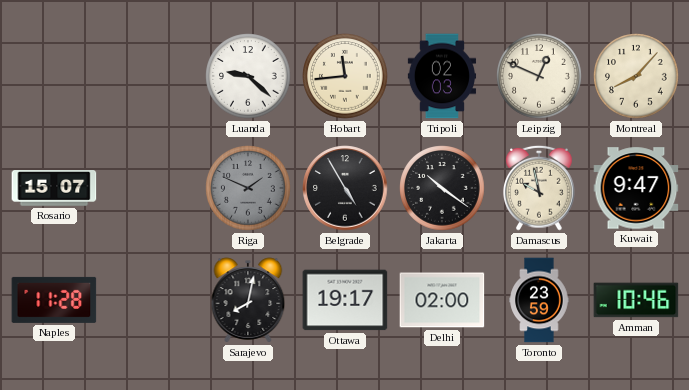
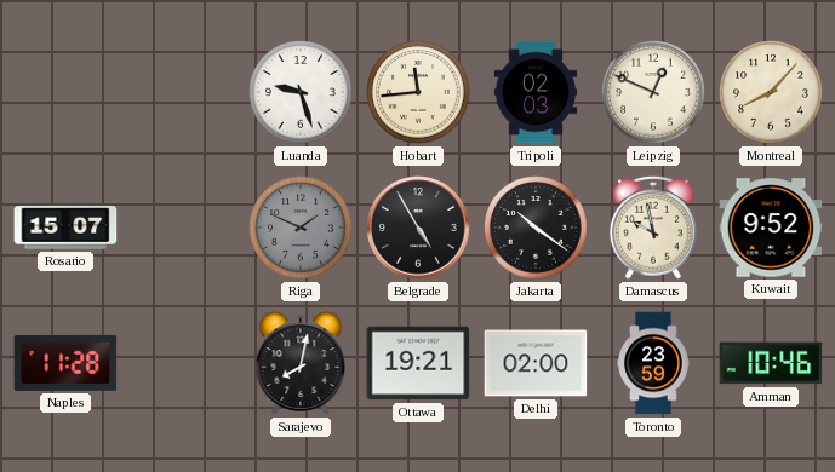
Luanda: 9:22 -> 9:27
Kuwait: 9:47 -> 9:52
Ottawa: 19:17 -> 19:21
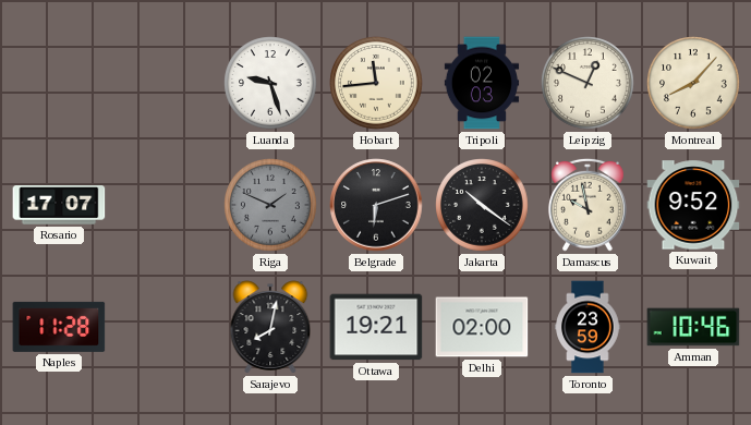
Rosario: 15:07 -> 17:07
Belgrade: 4:55 -> 6:12
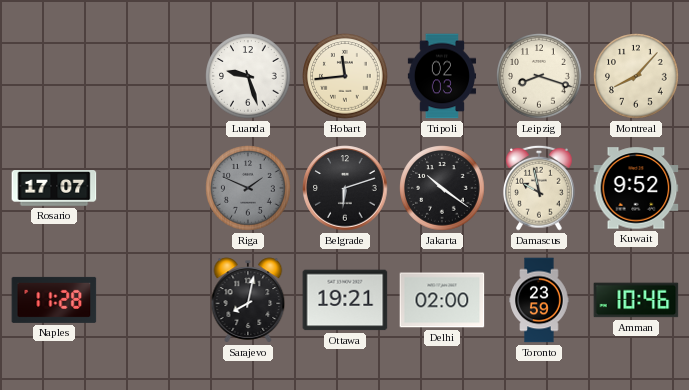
Leipzig: 12:49 -> 8:18
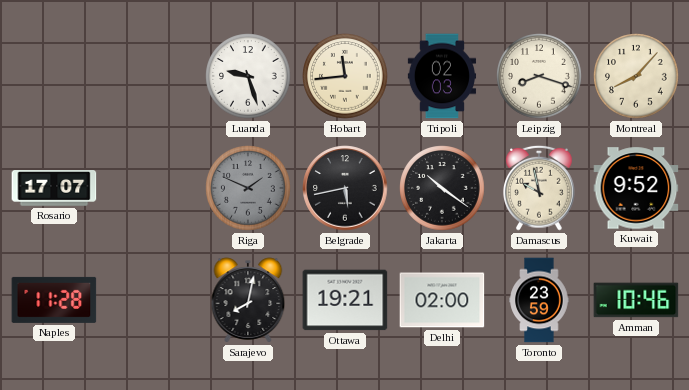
Belgrade: 6:12 -> 5:43
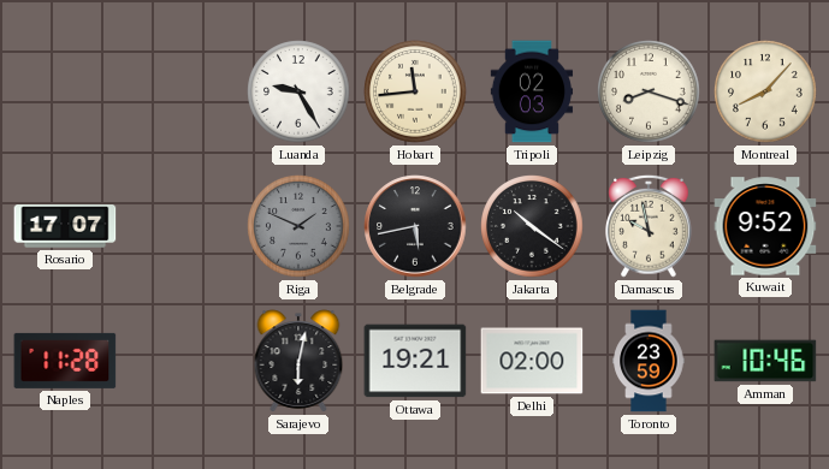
Luanda: 9:27 -> 9:25
Sarajevo: 8:02 -> 6:02
